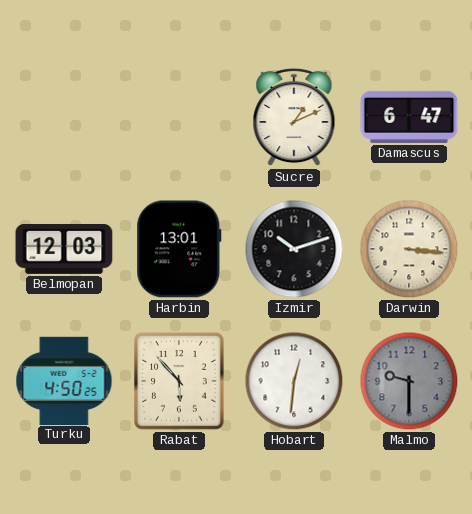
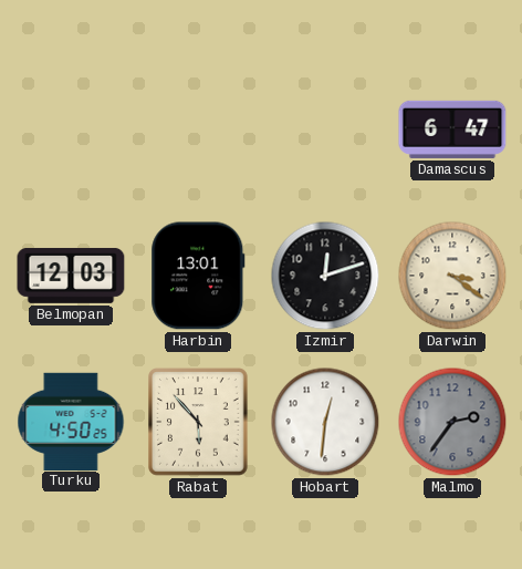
Sucre: 1:11 -> none
Izmir: 10:12 -> 12:12
Darwin: 3:16 -> 3:21
Malmo: 9:30 -> 2:36
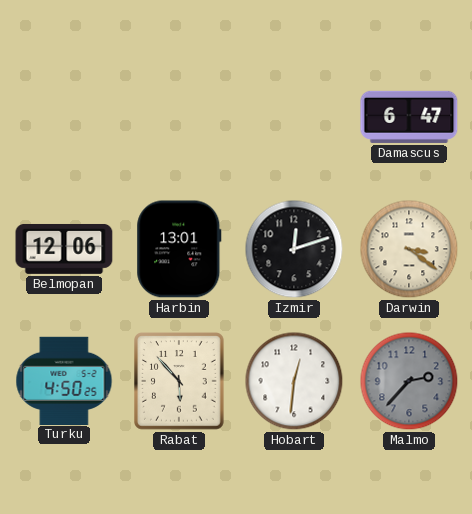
Belmopan: 12:03 -> 12:06
Malmo: 2:36 -> 2:37
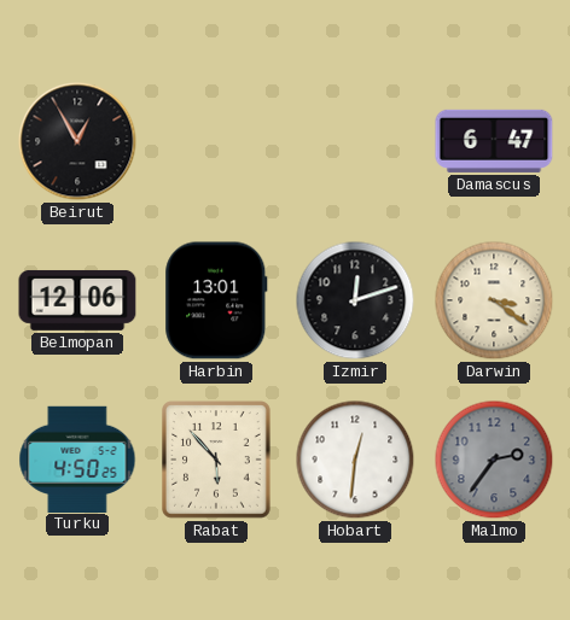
Beirut: none -> 12:55
Malmo: 2:37 -> 2:36
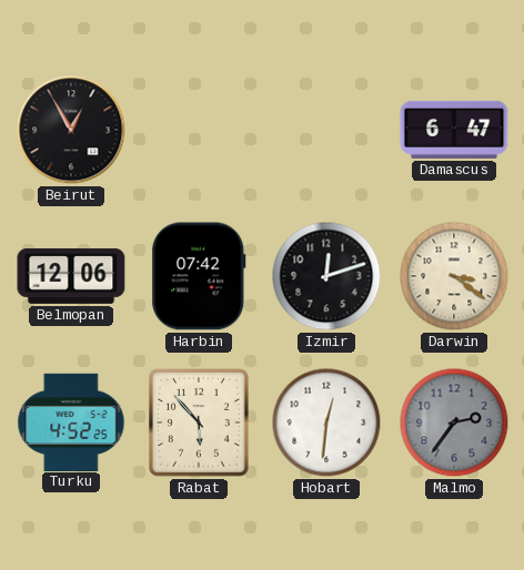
Harbin: 13:01 -> 07:42
Turku: 4:50 -> 4:52
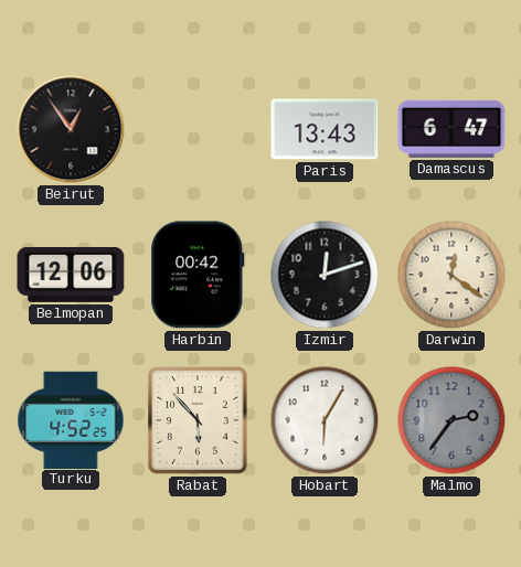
Beirut: 12:55 -> 12:54
Paris: none -> 13:43
Harbin: 07:42 -> 00:42
Darwin: 3:21 -> 12:21
Hobart: 12:31 -> 6:05
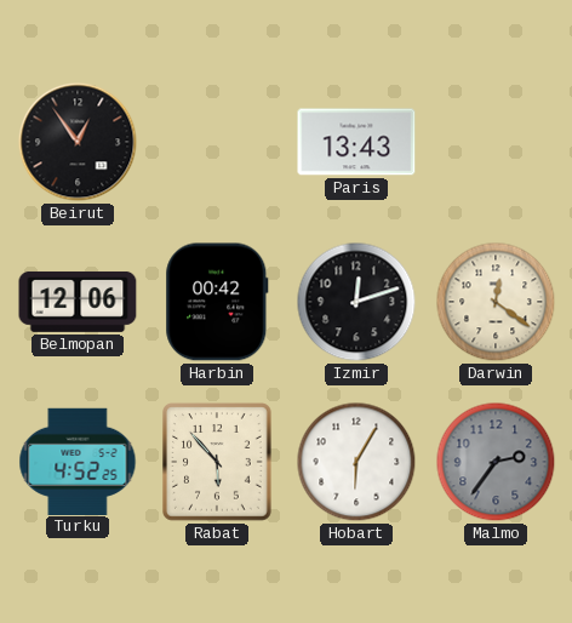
Damascus: 6:47 -> none
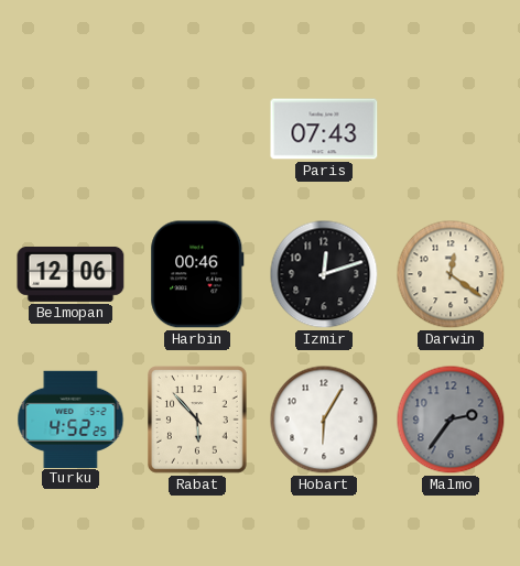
Beirut: 12:54 -> none
Paris: 13:43 -> 07:43
Harbin: 00:42 -> 00:46
